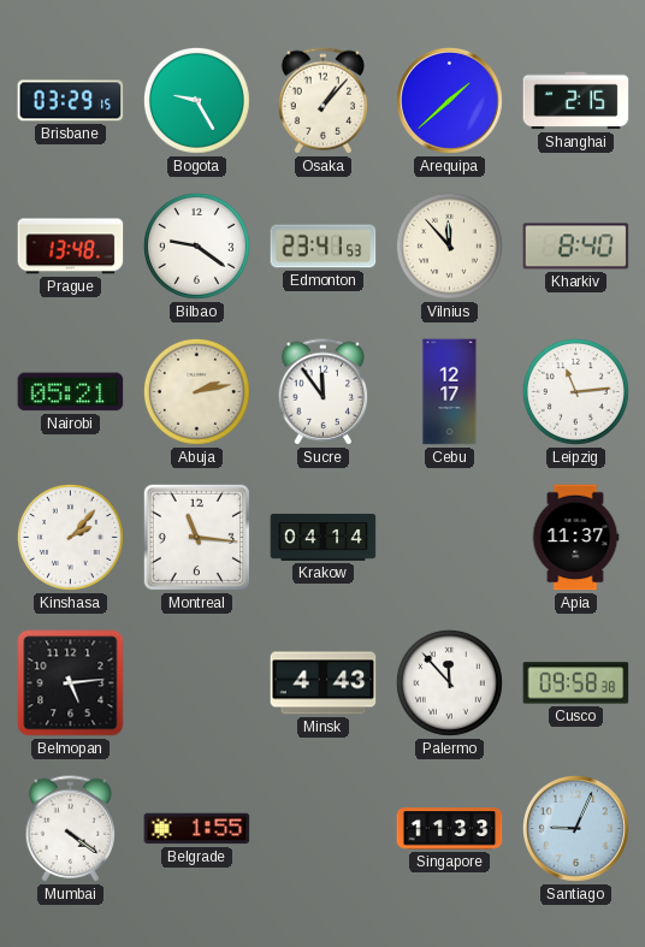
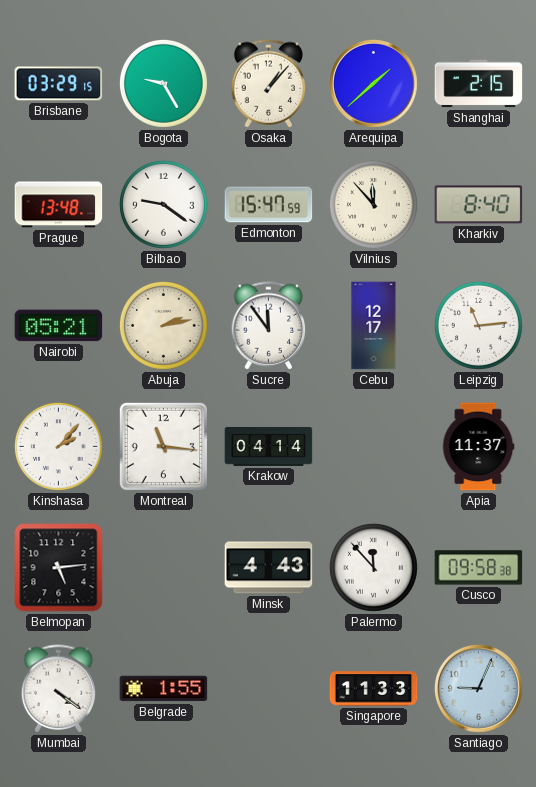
Edmonton: 23:41 -> 15:47
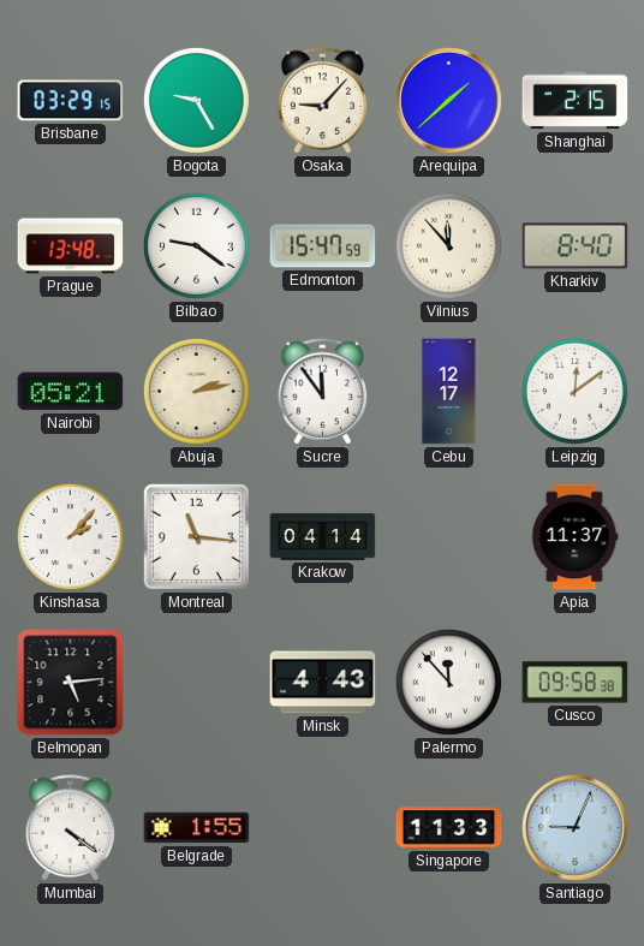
Osaka: 1:07 -> 9:07
Leipzig: 11:14 -> 12:09
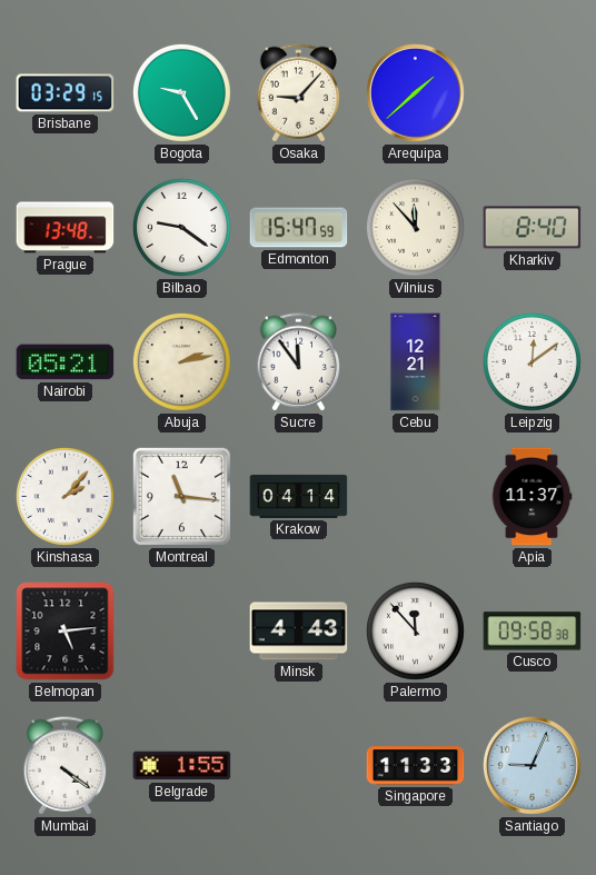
Shanghai: 2:15 -> none
Cebu: 12:17 -> 12:21
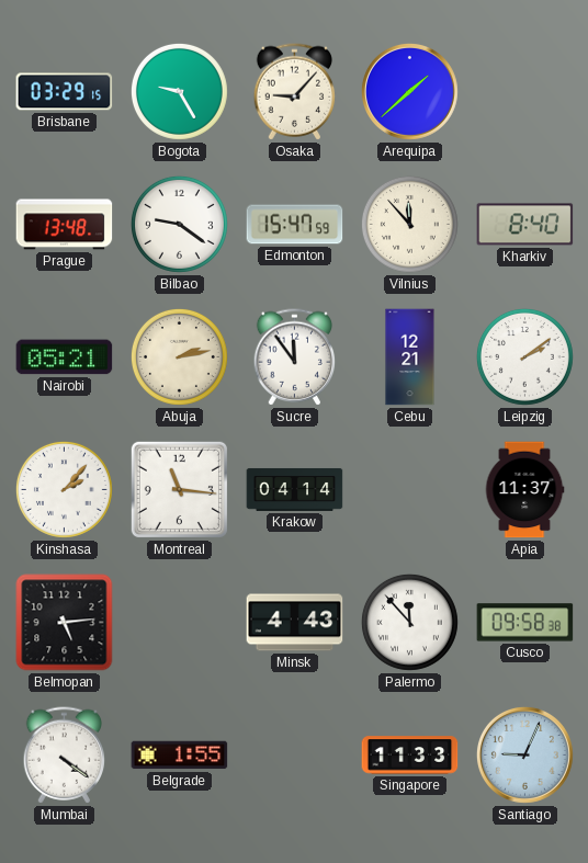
Leipzig: 12:09 -> 2:09
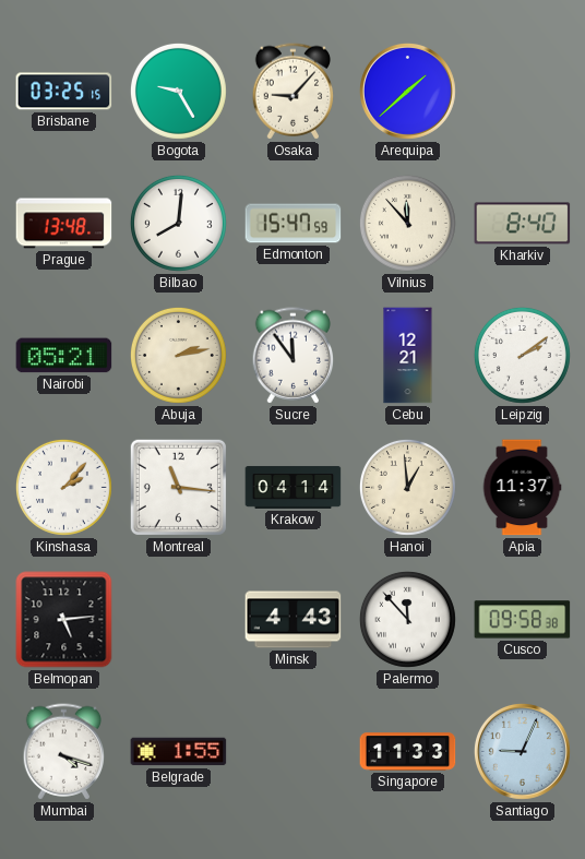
Brisbane: 03:29 -> 03:25
Bilbao: 9:21 -> 8:01
Hanoi: none -> 12:59
Mumbai: 4:21 -> 4:18
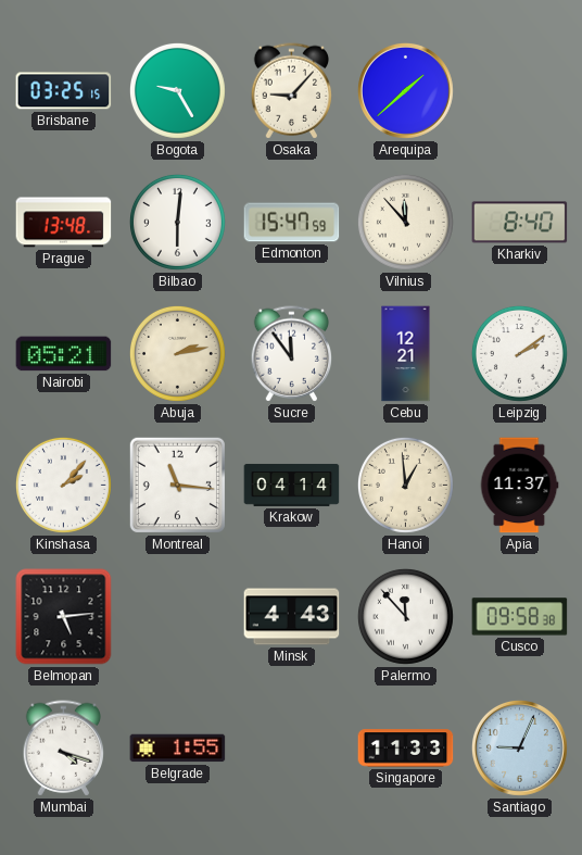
Bilbao: 8:01 -> 6:01
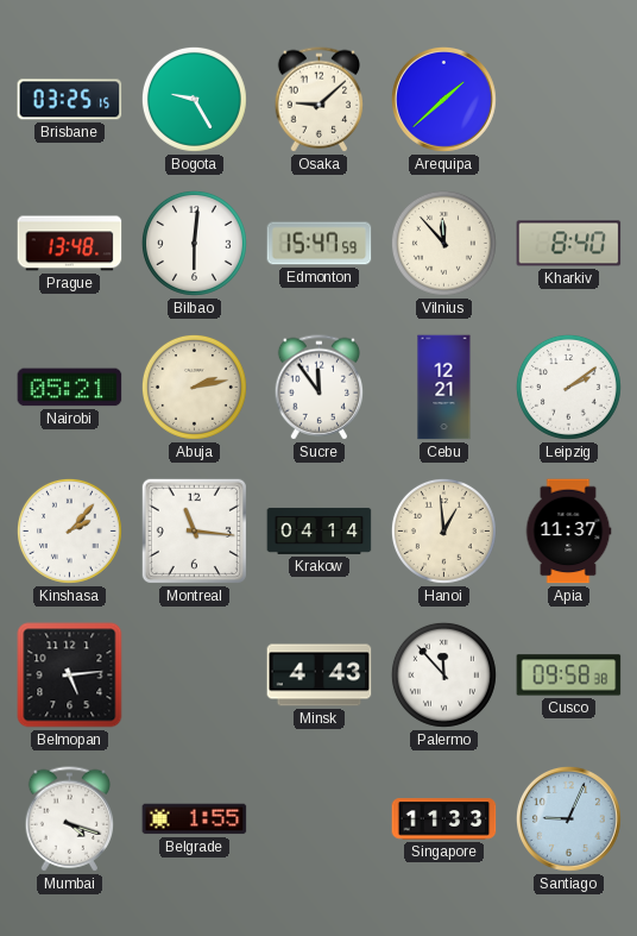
Osaka: 9:07 -> 9:08
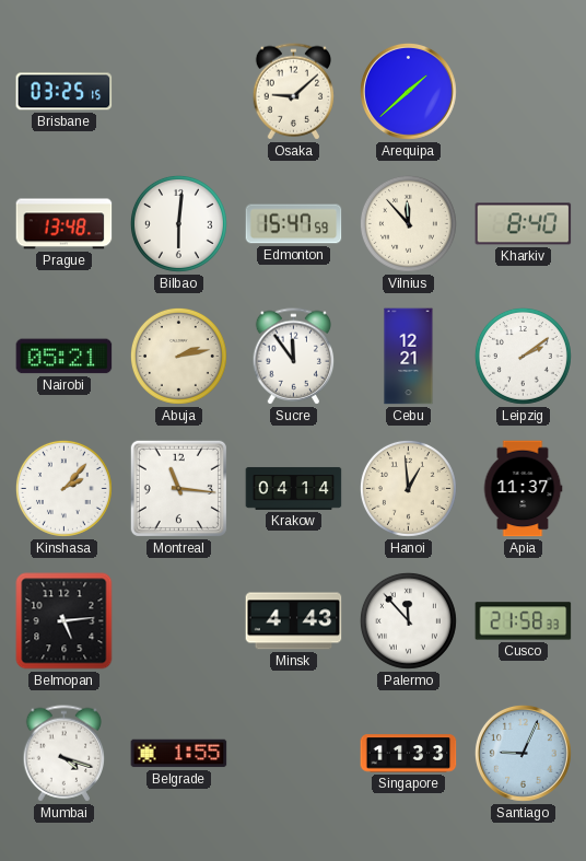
Bogota: 9:25 -> none
Cusco: 09:58 -> 21:58
